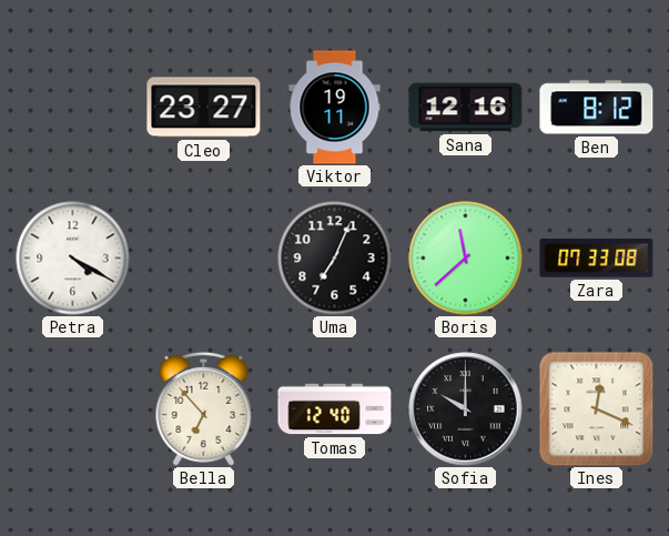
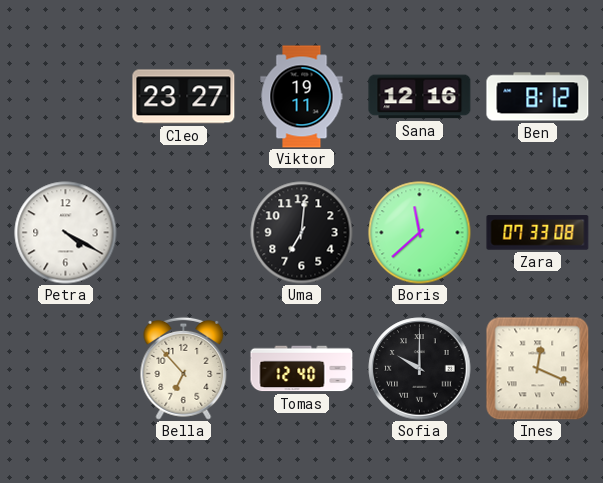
Uma: 7:04 -> 7:01
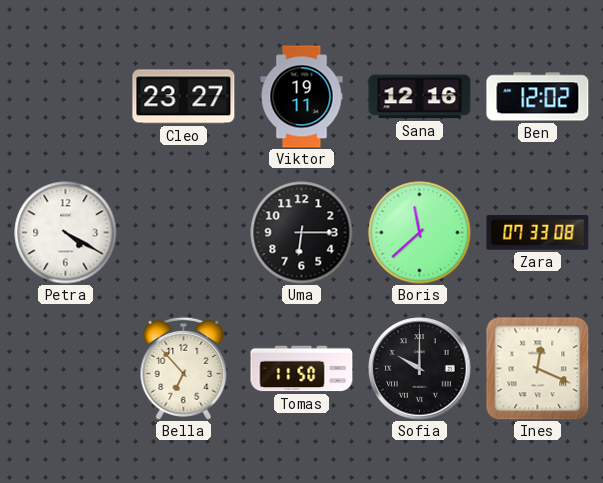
Ben: 8:12 -> 12:02
Uma: 7:01 -> 6:15
Tomas: 12:40 -> 11:50
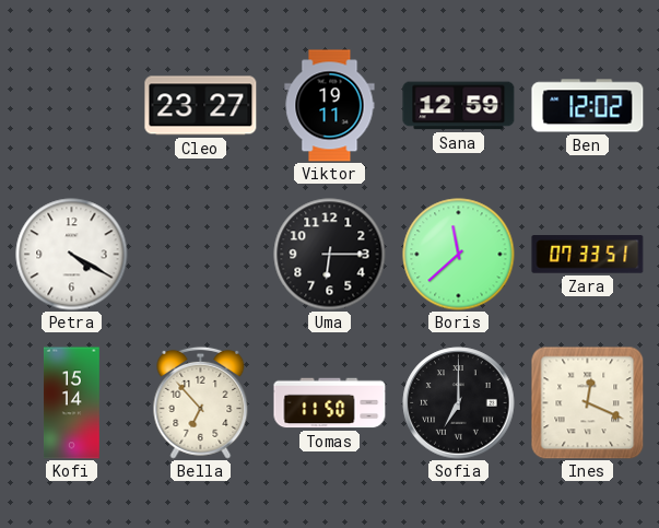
Sana: 12:16 -> 12:59
Zara: 07:33:08 -> 07:33:51
Kofi: none -> 15:14
Sofia: 10:00 -> 7:00
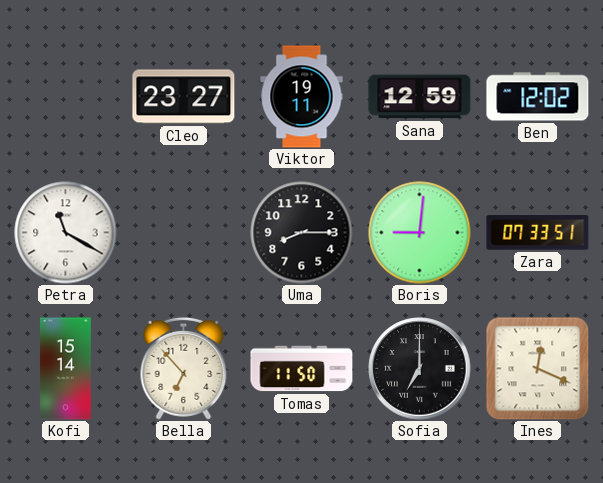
Petra: 4:20 -> 11:20
Uma: 6:15 -> 8:15
Boris: 11:38 -> 9:01
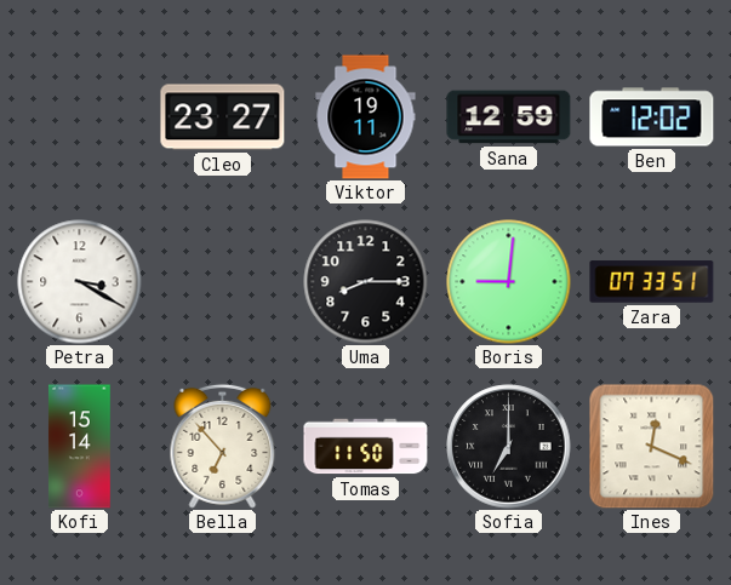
Petra: 11:20 -> 3:20
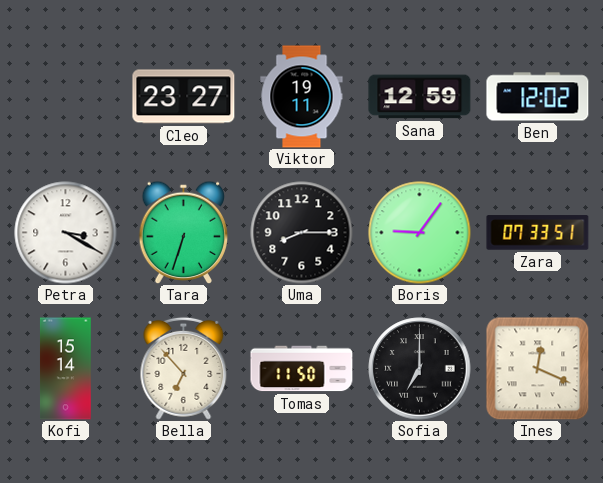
Tara: none -> 6:33
Boris: 9:01 -> 9:06
